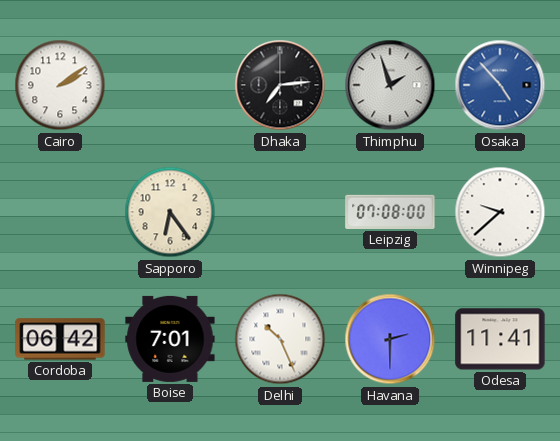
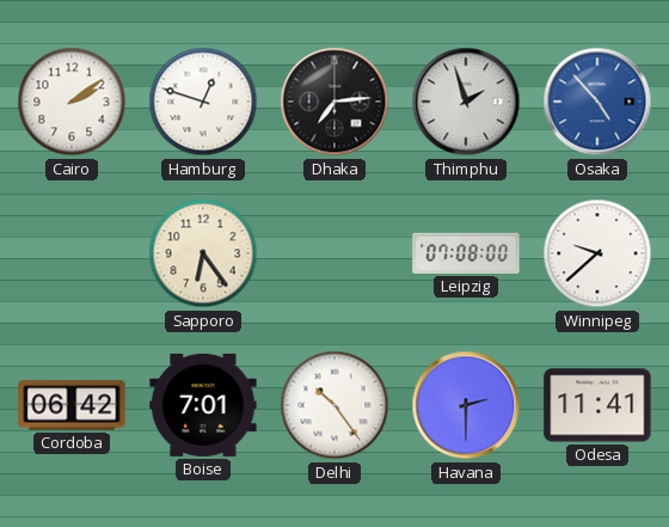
Hamburg: none -> 12:48
Delhi: 10:26 -> 10:24
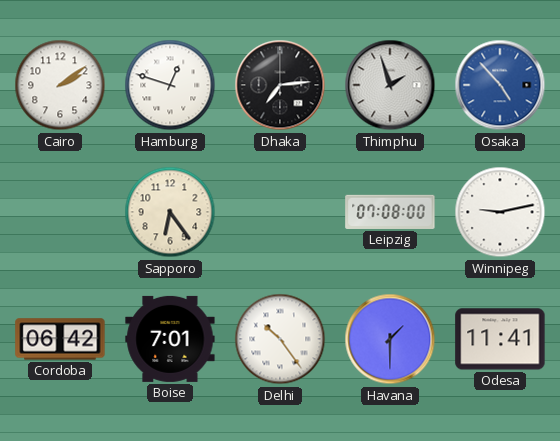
Winnipeg: 9:38 -> 9:13
Havana: 2:30 -> 1:30
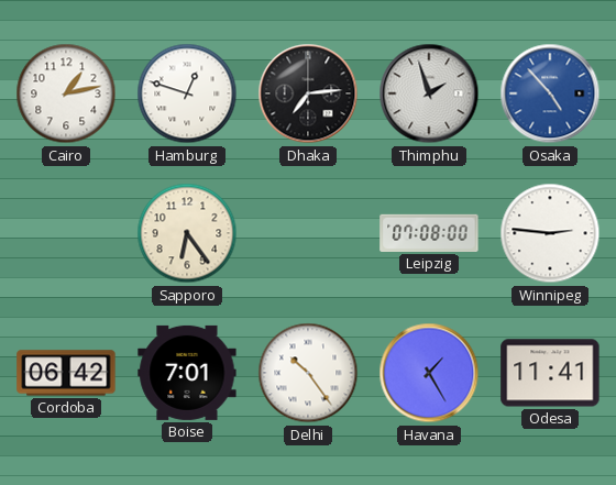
Cairo: 2:09 -> 1:13
Winnipeg: 9:13 -> 2:46
Havana: 1:30 -> 1:25
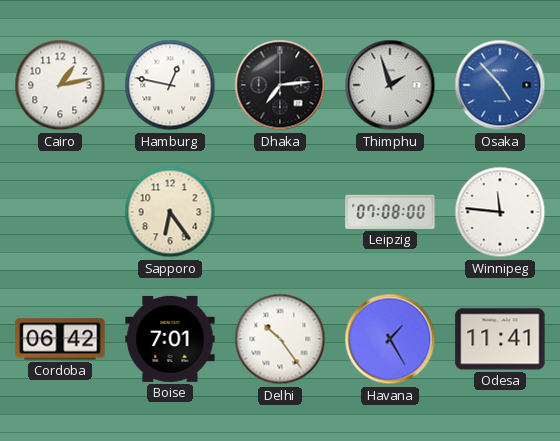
Hamburg: 12:48 -> 12:47
Winnipeg: 2:46 -> 11:46
